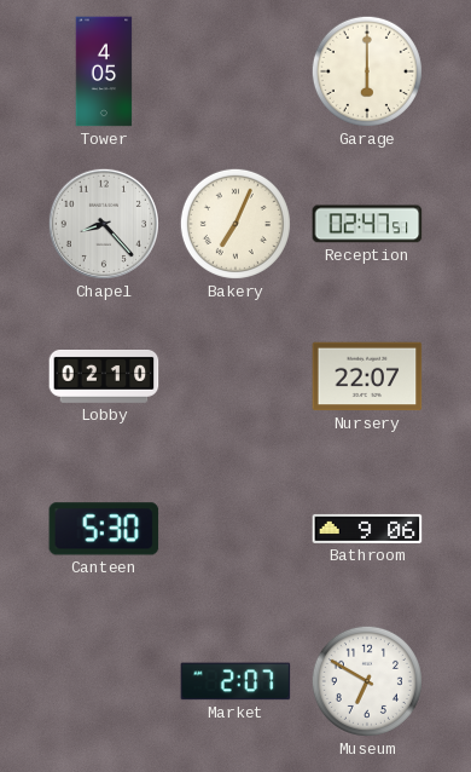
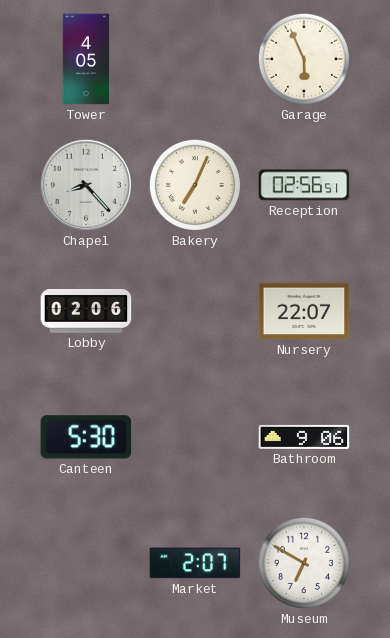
Garage: 6:00 -> 5:56
Reception: 02:47 -> 02:56
Lobby: 02:10 -> 02:06
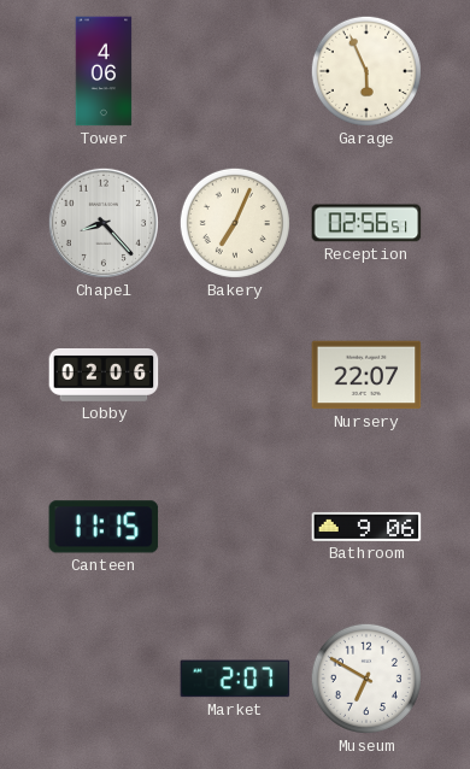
Tower: 4:05 -> 4:06
Canteen: 5:30 -> 11:15
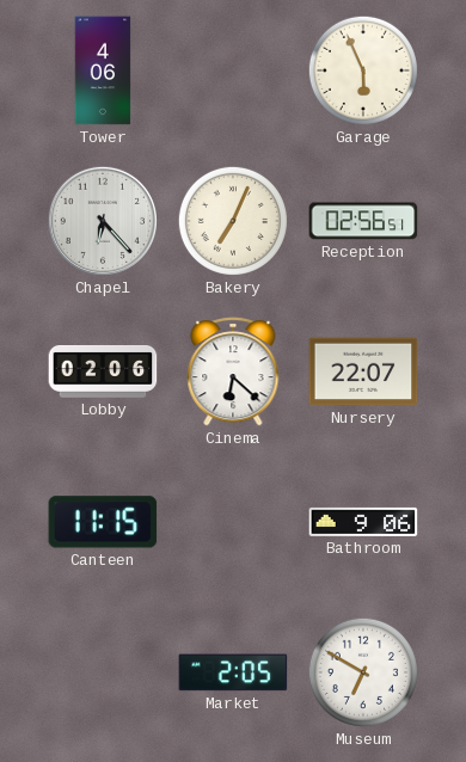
Chapel: 8:23 -> 6:23
Cinema: none -> 6:22
Market: 2:07 -> 2:05
